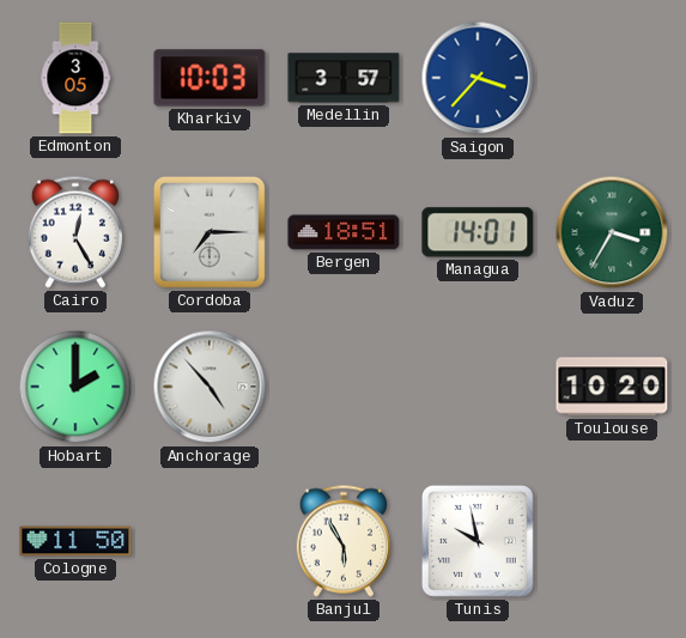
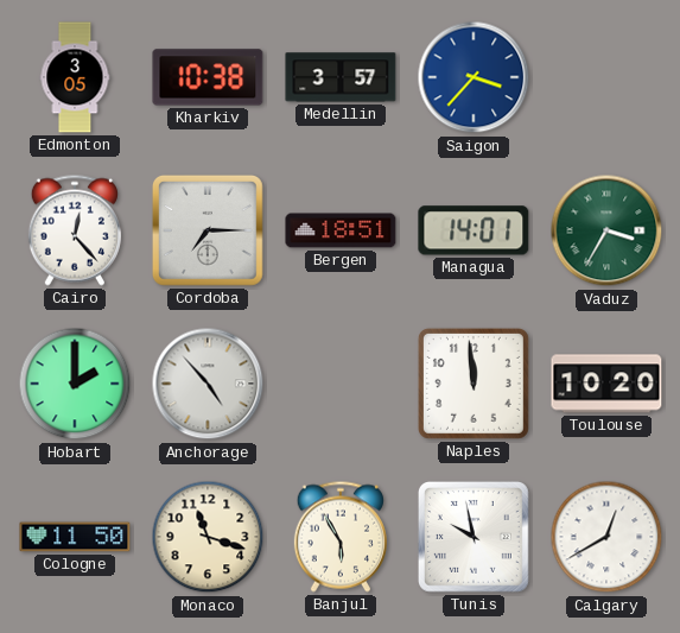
Kharkiv: 10:03 -> 10:38
Cairo: 12:25 -> 12:23
Naples: none -> 11:59
Monaco: none -> 11:18
Calgary: none -> 12:40
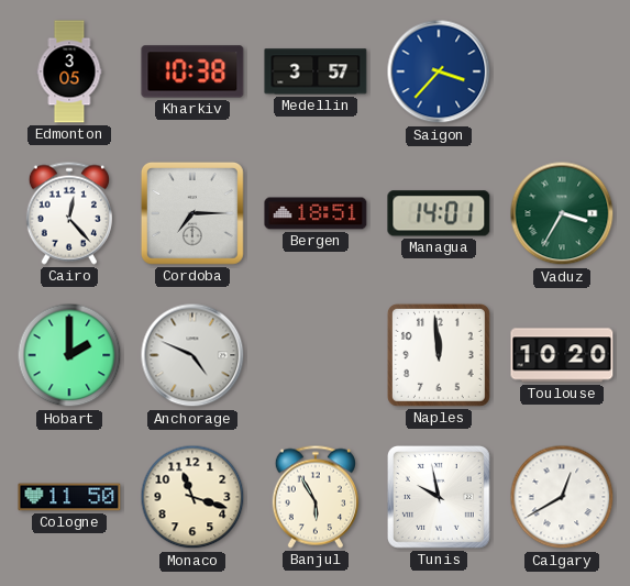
Anchorage: 4:53 -> 4:49
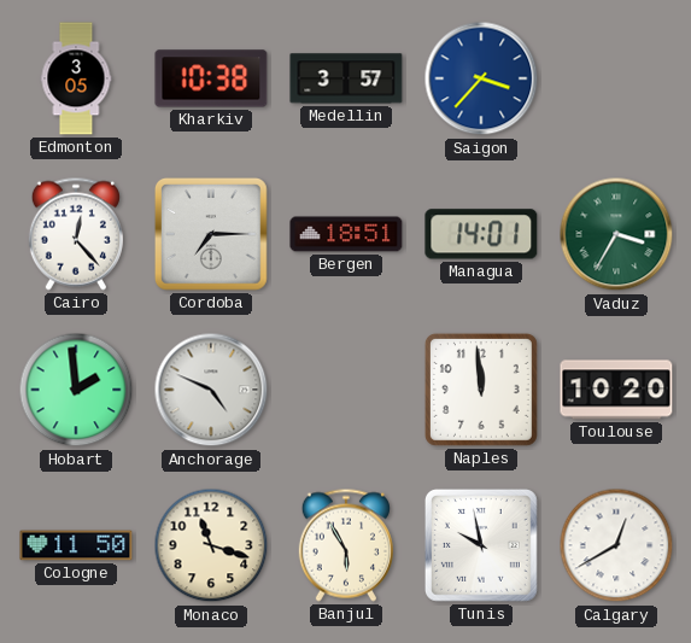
Hobart: 2:00 -> 1:59
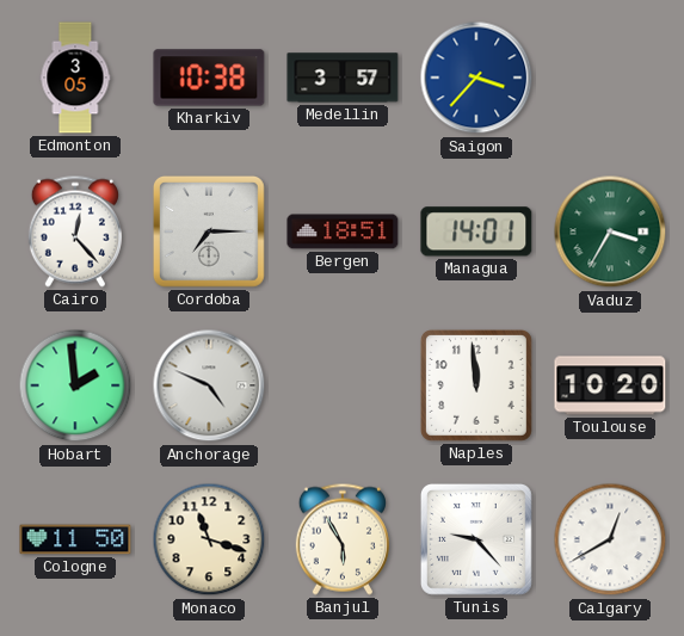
Tunis: 9:58 -> 9:23
